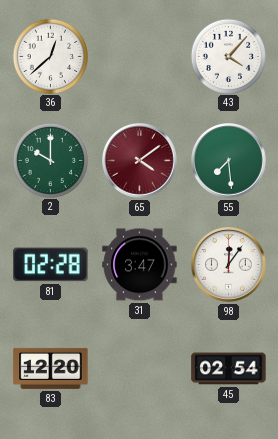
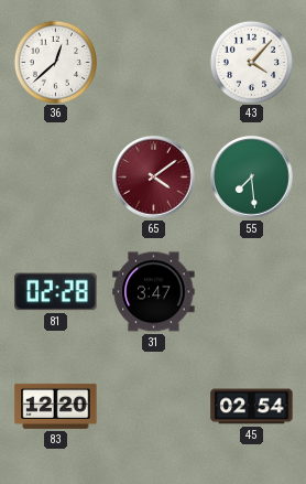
2: 10:00 -> none
98: 12:06 -> none
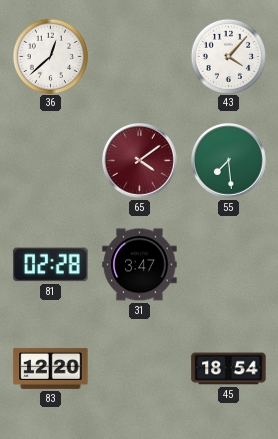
45: 02:54 -> 18:54
